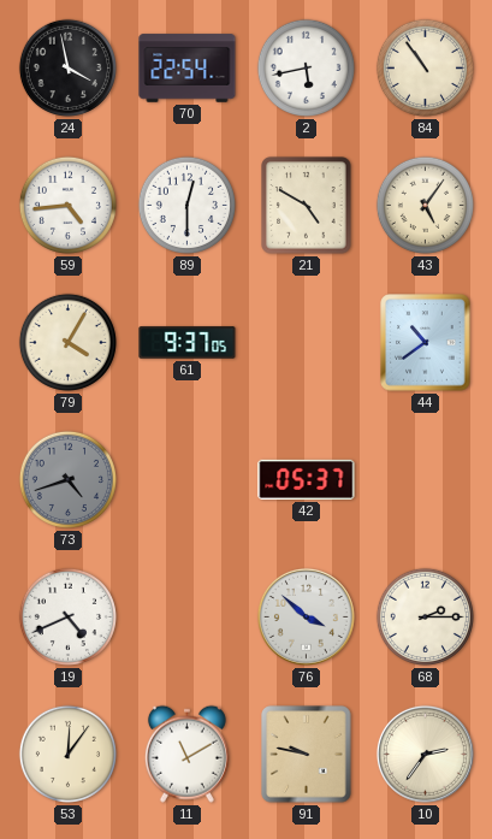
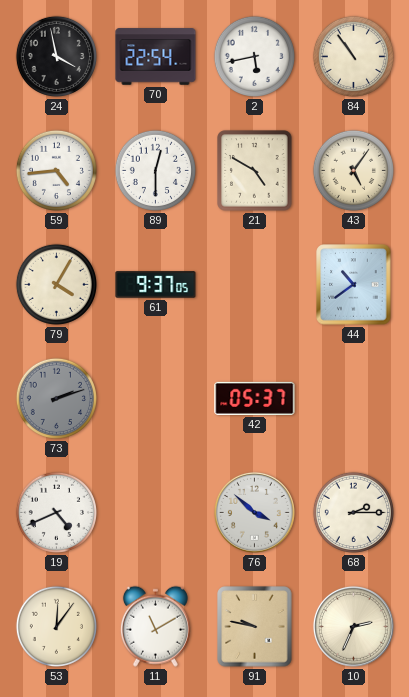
73: 4:42 -> 2:12
10: 2:36 -> 2:34
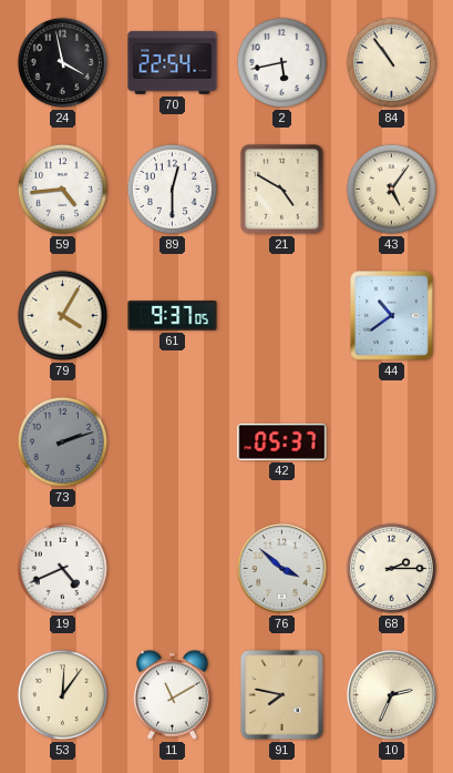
91: 9:47 -> 7:47
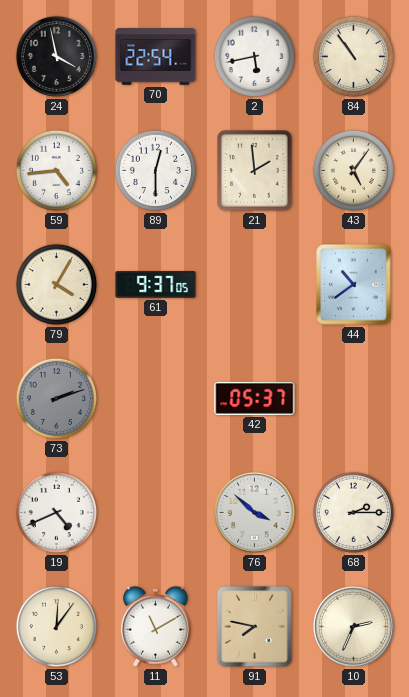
21: 4:50 -> 1:59
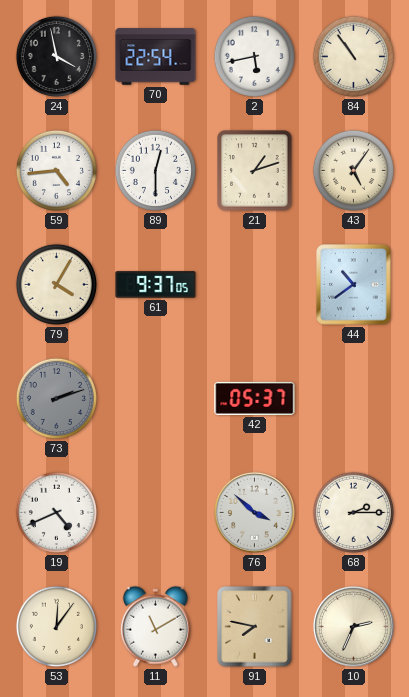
21: 1:59 -> 1:12
